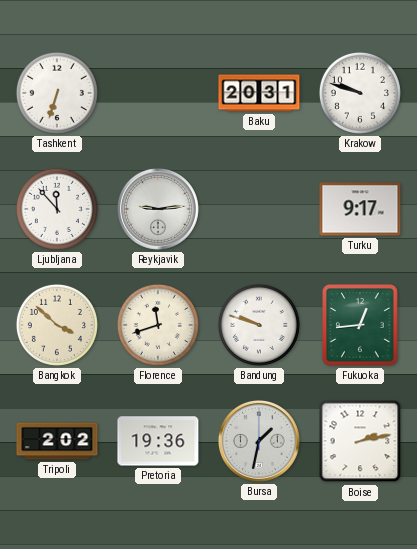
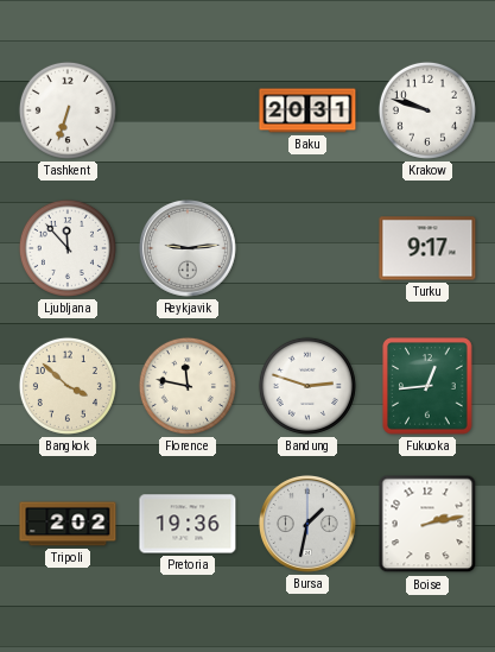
Florence: 11:42 -> 11:47
Bandung: 9:48 -> 2:48
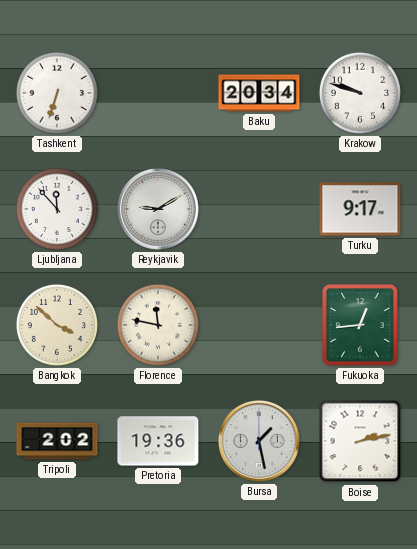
Baku: 20:31 -> 20:34
Reykjavik: 9:14 -> 9:10
Bandung: 2:48 -> none
Bursa: 1:32 -> 1:28
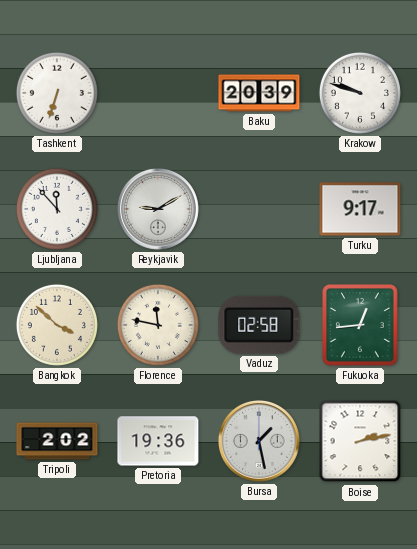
Baku: 20:34 -> 20:39
Vaduz: none -> 02:58
